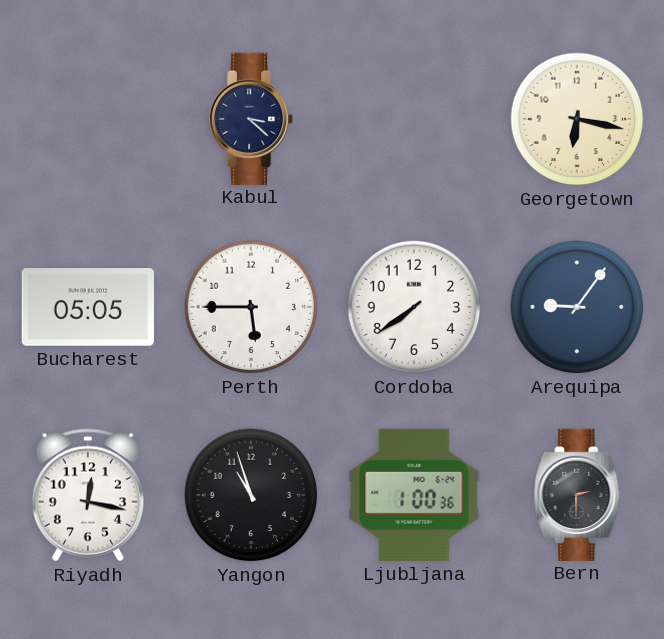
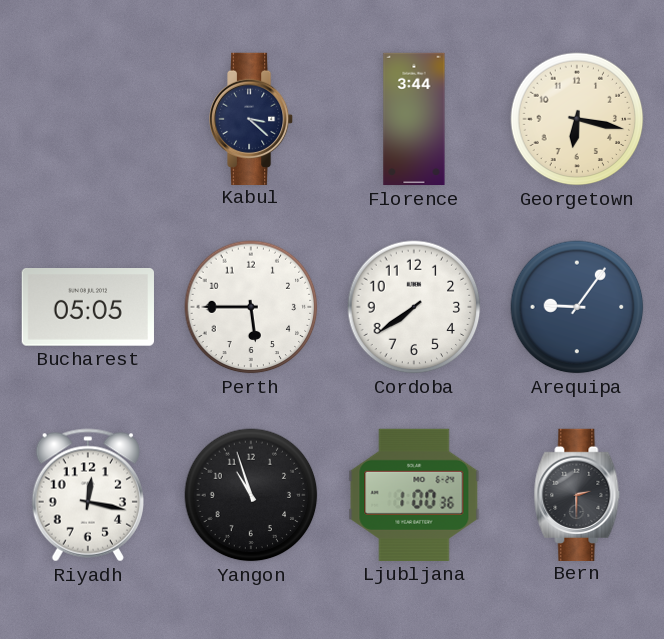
Florence: none -> 3:44
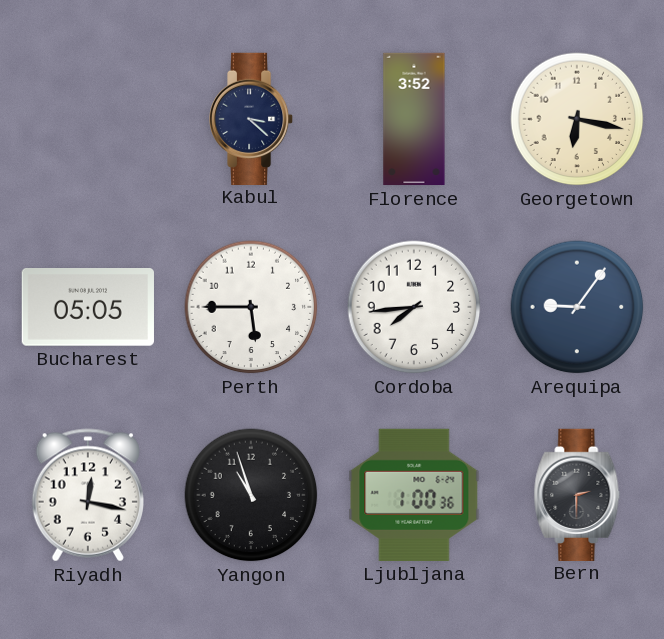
Florence: 3:44 -> 3:52
Cordoba: 7:39 -> 7:44
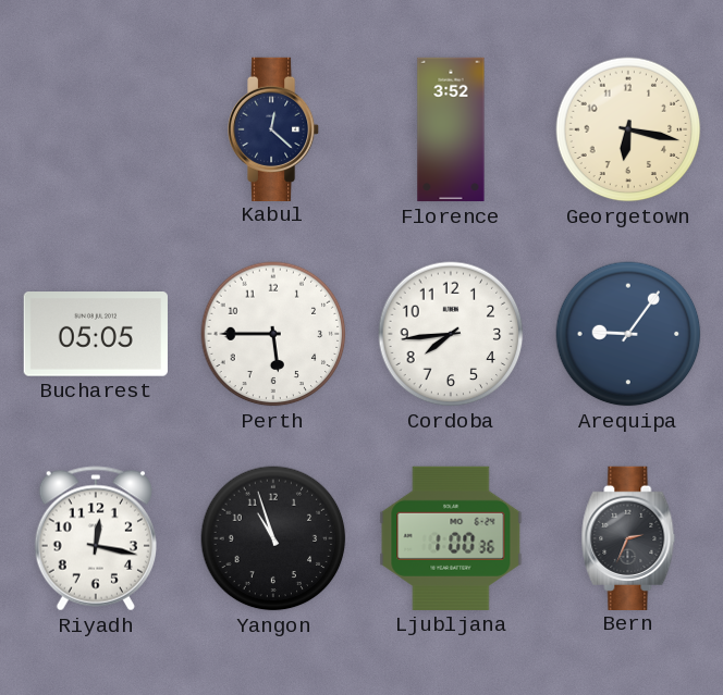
Kabul: 3:22 -> 12:22
Bern: 2:30 -> 2:34
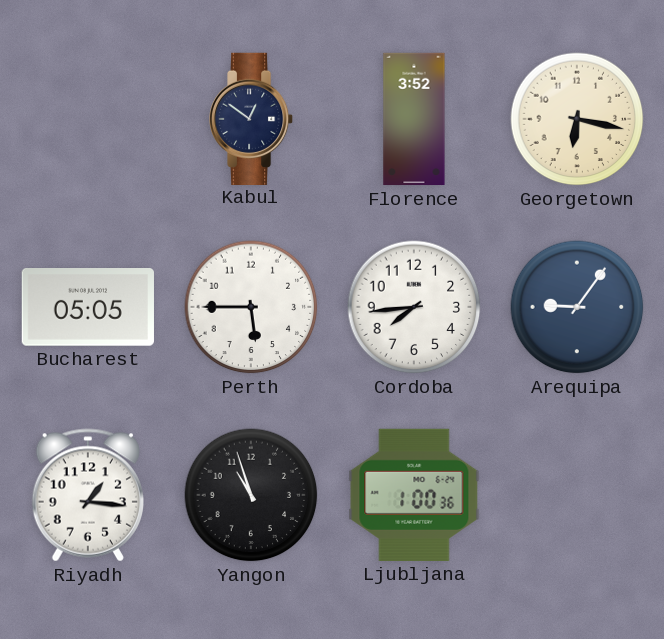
Kabul: 12:22 -> 12:51
Riyadh: 12:17 -> 1:16
Bern: 2:34 -> none
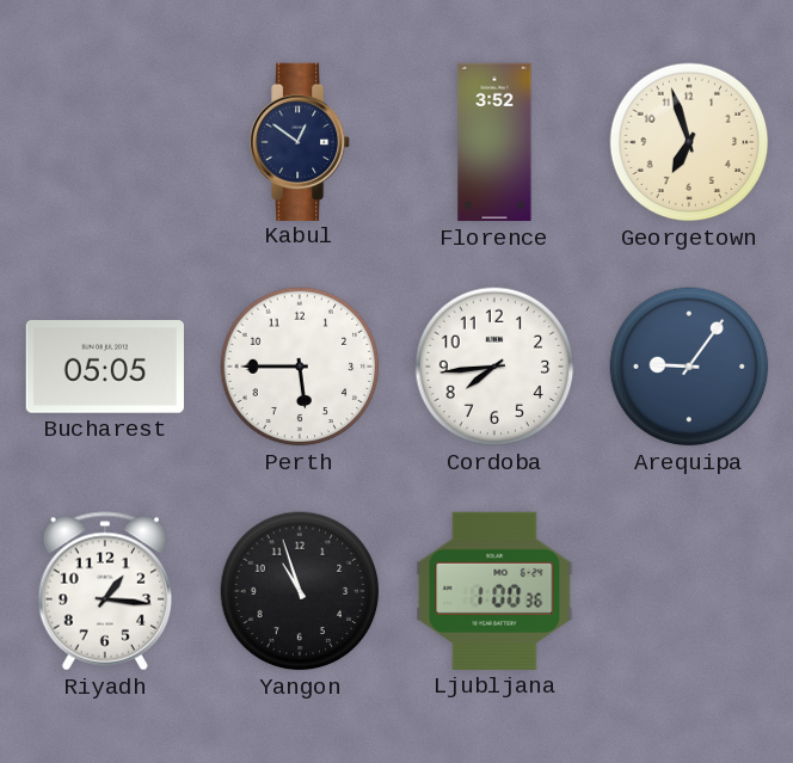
Georgetown: 6:17 -> 6:57
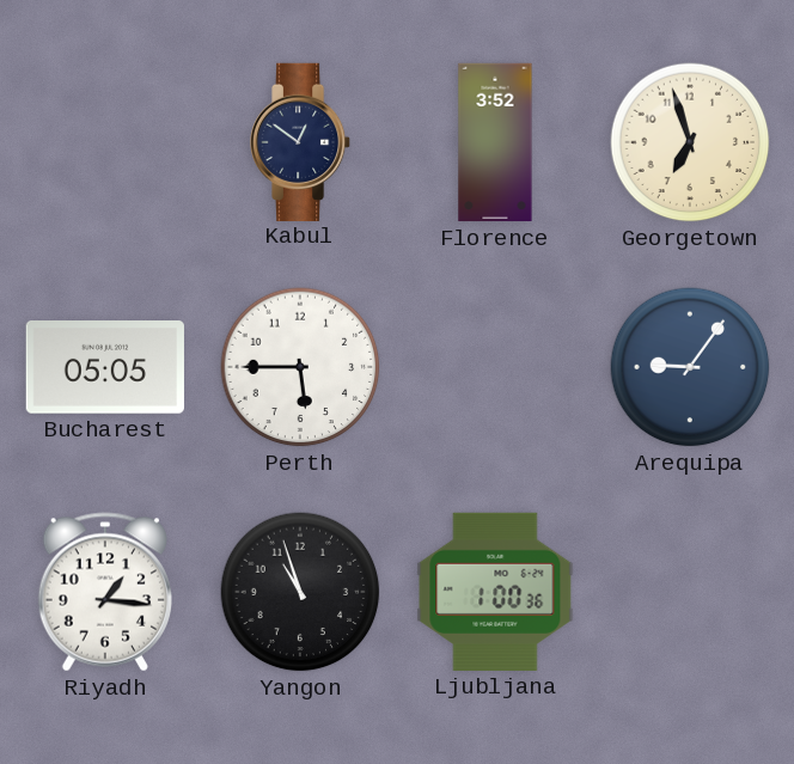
Cordoba: 7:44 -> none
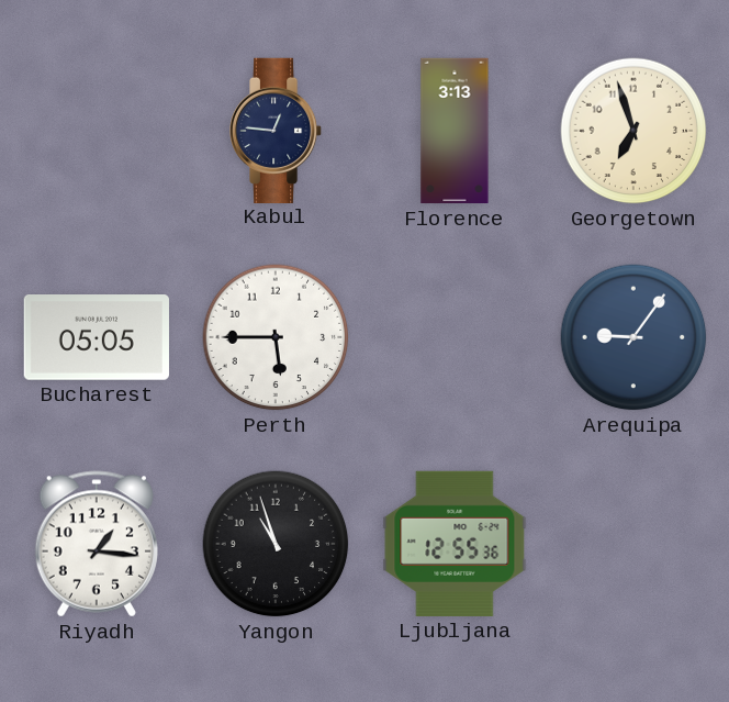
Kabul: 12:51 -> 12:46
Florence: 3:52 -> 3:13
Ljubljana: 1:00 -> 12:55
